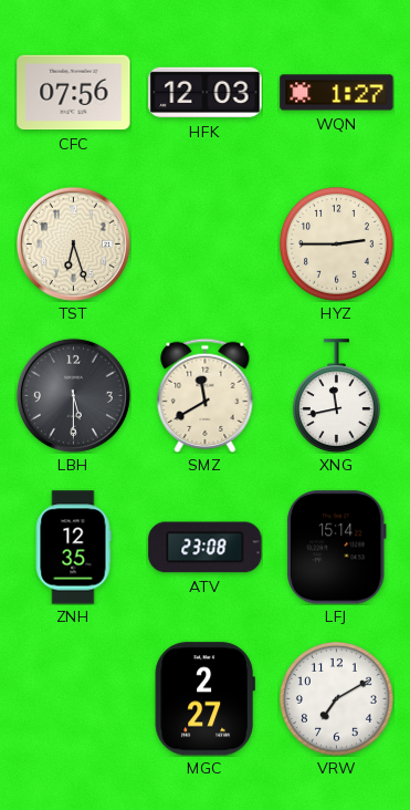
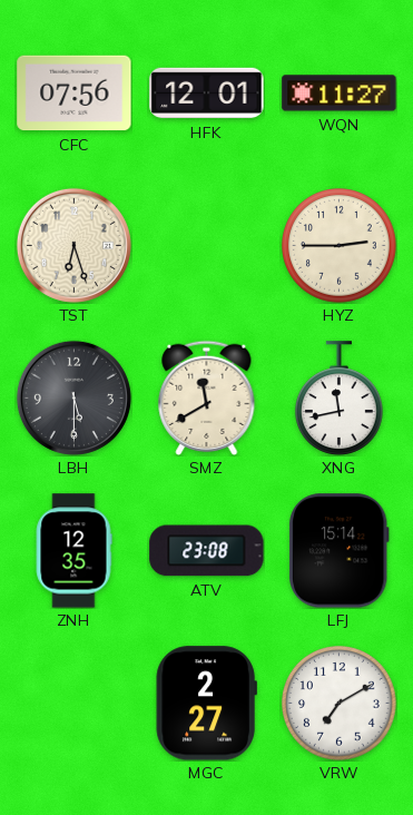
HFK: 12:03 -> 12:01
WQN: 1:27 -> 11:27
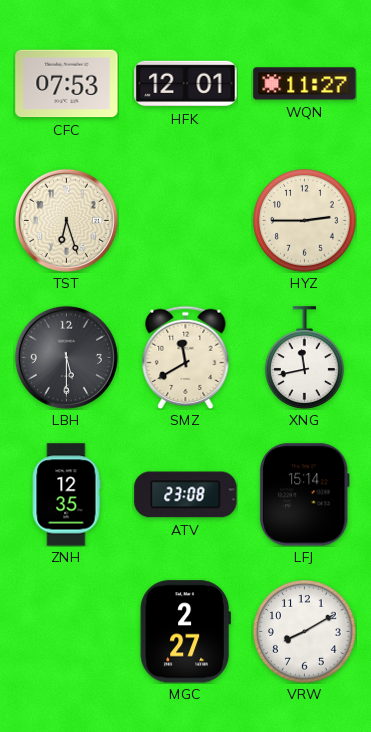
CFC: 07:56 -> 07:53
VRW: 7:10 -> 8:10
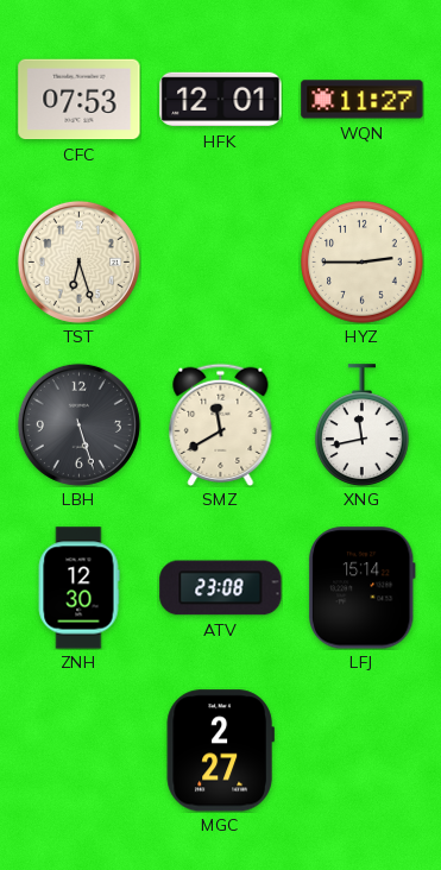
LBH: 5:30 -> 5:27
ZNH: 12:35 -> 12:30
VRW: 8:10 -> none
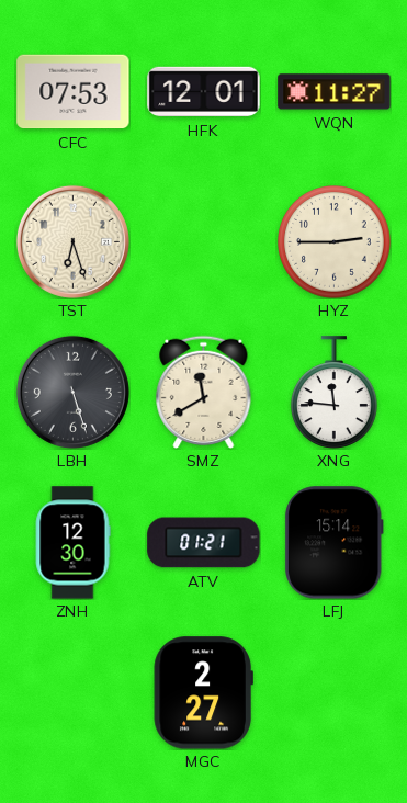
XNG: 11:43 -> 11:46
ATV: 23:08 -> 01:21
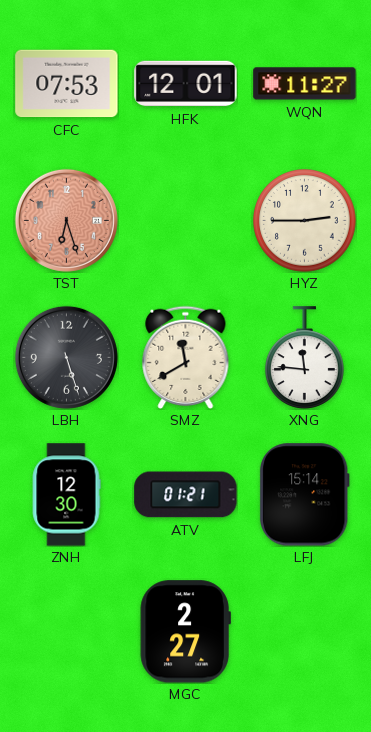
TST dial: cream -> salmon
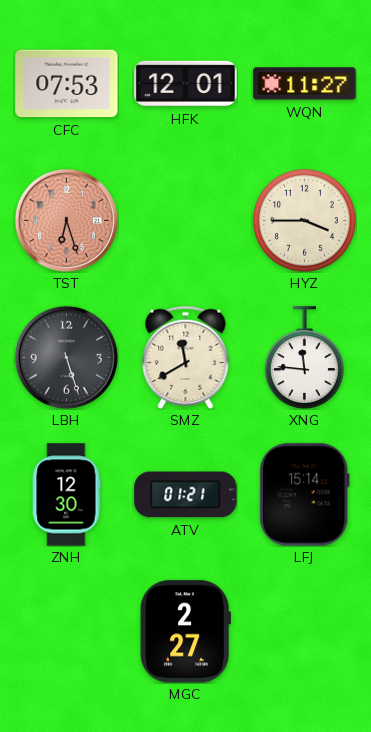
HYZ: 2:45 -> 3:45
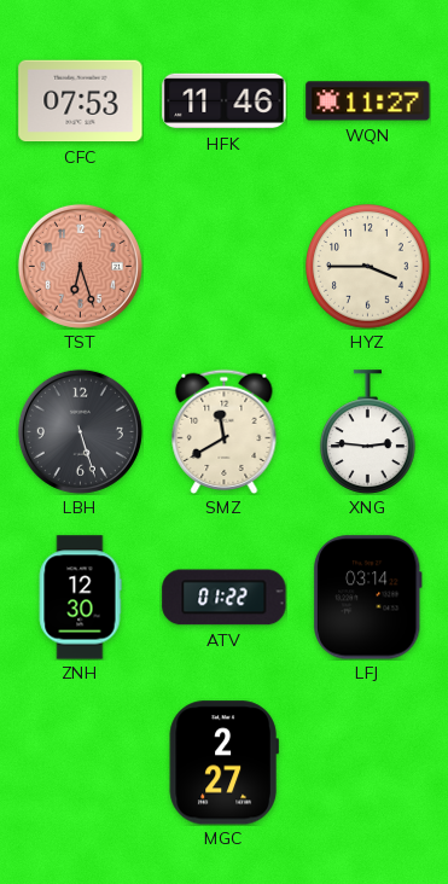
HFK: 12:01 -> 11:46
XNG: 11:46 -> 2:46
ATV: 01:21 -> 01:22
LFJ: 15:14 -> 03:14
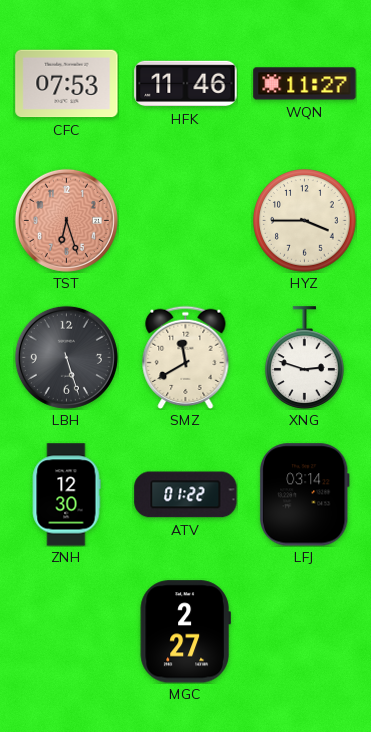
XNG: 2:46 -> 2:48
